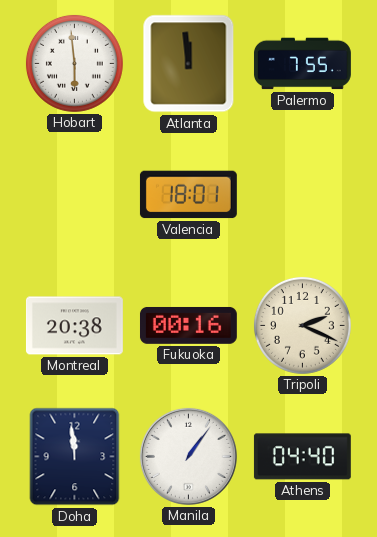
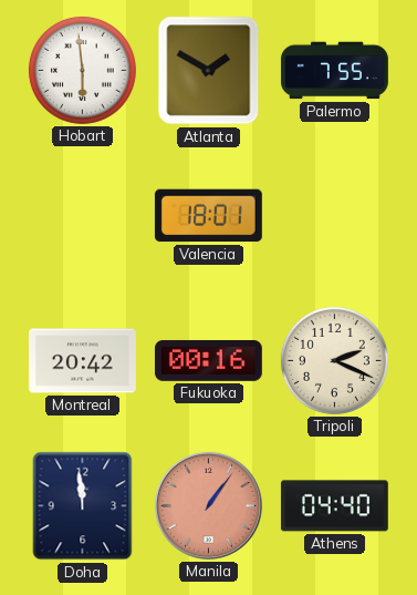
Atlanta: 11:59 -> 1:50
Montreal: 20:38 -> 20:42
Manila dial: white -> salmon
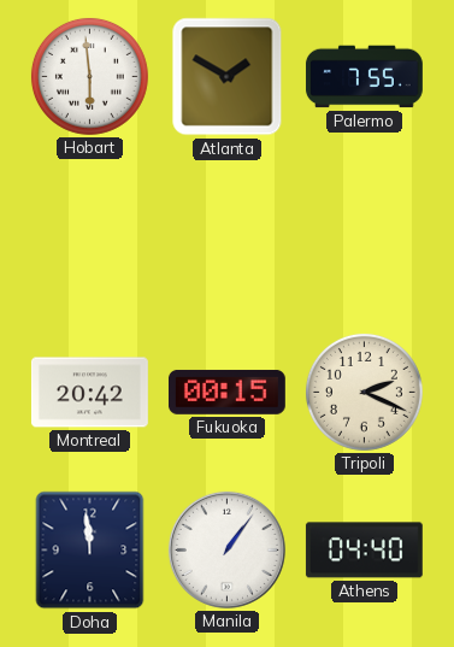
Valencia: 18:01 -> none
Fukuoka: 00:16 -> 00:15
Manila dial: salmon -> white
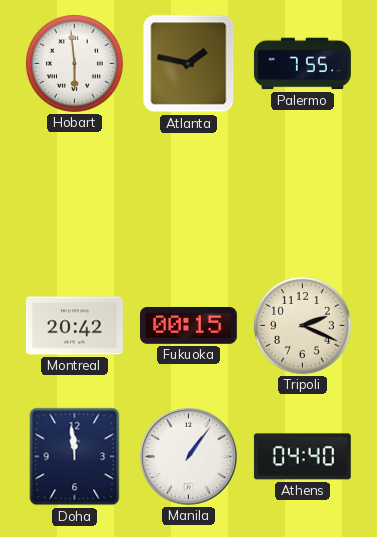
Atlanta: 1:50 -> 1:47
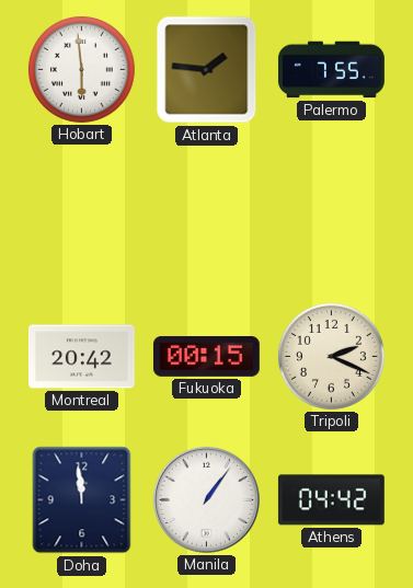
Atlanta: 1:47 -> 1:46
Athens: 04:40 -> 04:42
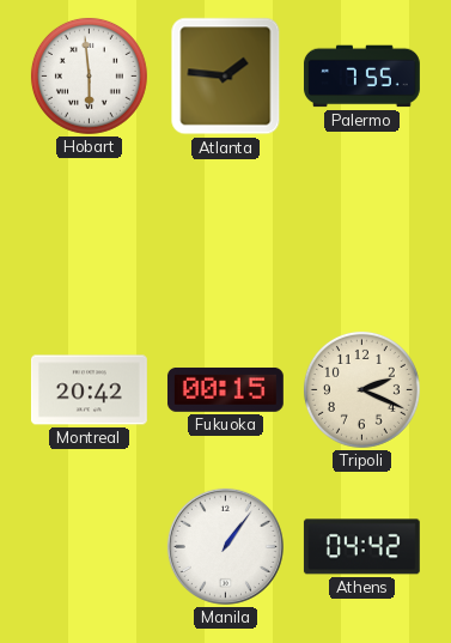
Doha: 11:59 -> none
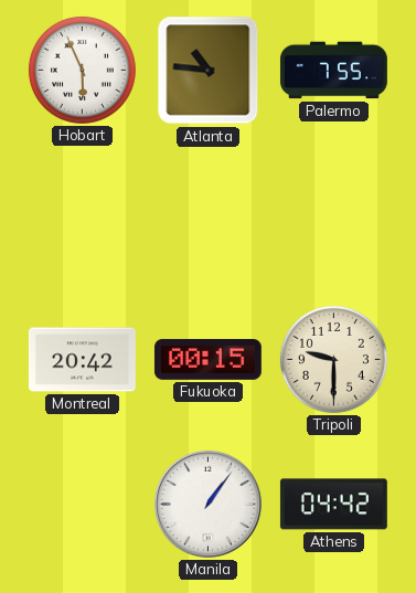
Hobart: 5:59 -> 5:56
Atlanta: 1:46 -> 10:46
Tripoli: 2:19 -> 9:30
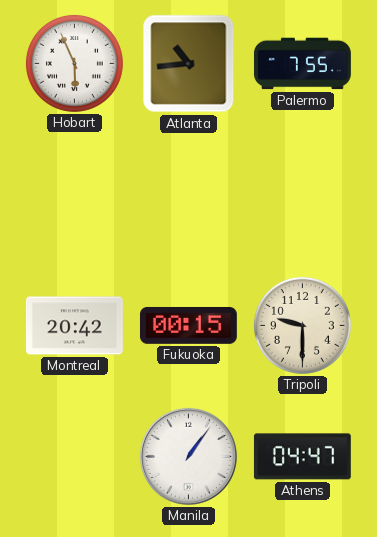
Atlanta: 10:46 -> 10:44
Athens: 04:42 -> 04:47
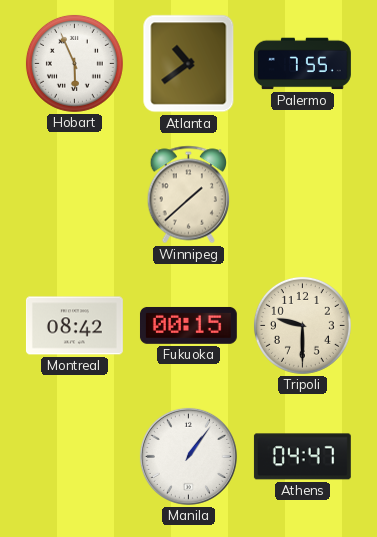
Atlanta: 10:44 -> 10:39
Winnipeg: none -> 1:38
Montreal: 20:42 -> 08:42
